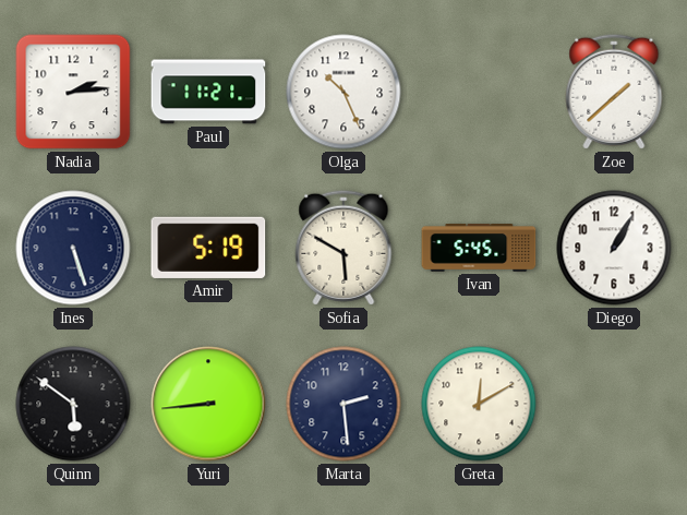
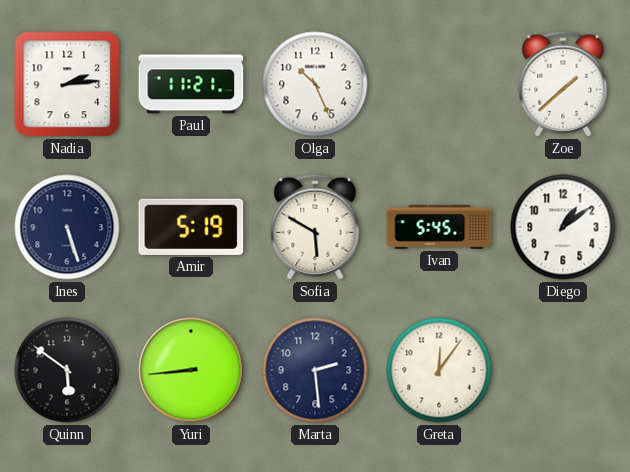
Diego: 1:05 -> 1:09
Greta: 12:10 -> 12:06
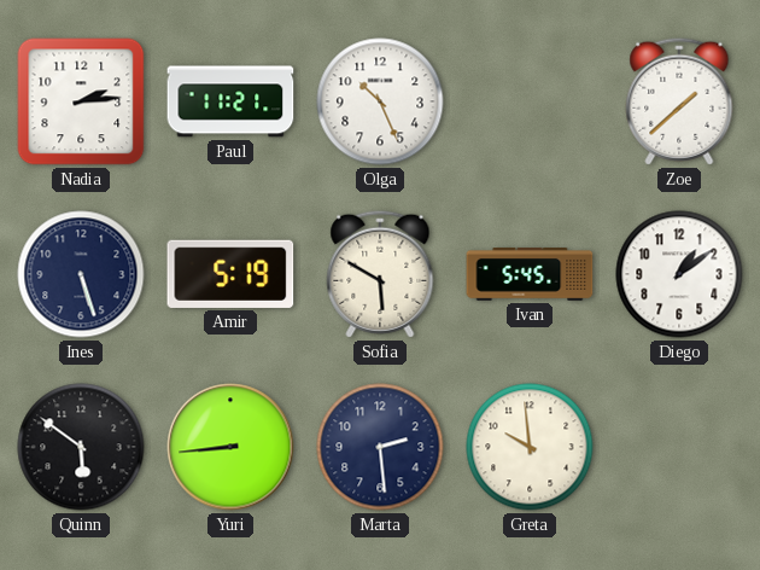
Greta: 12:06 -> 9:59
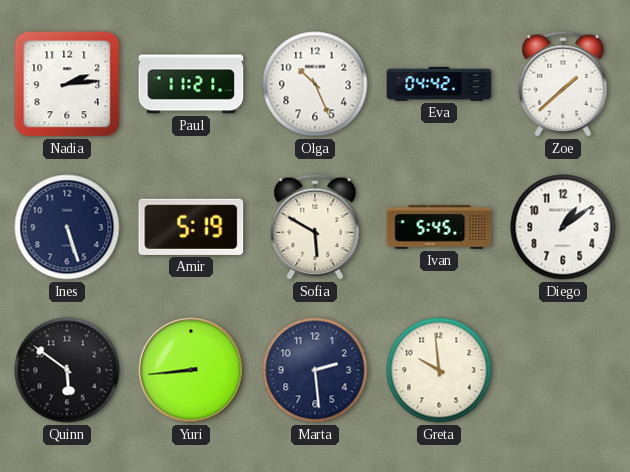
Eva: none -> 04:42
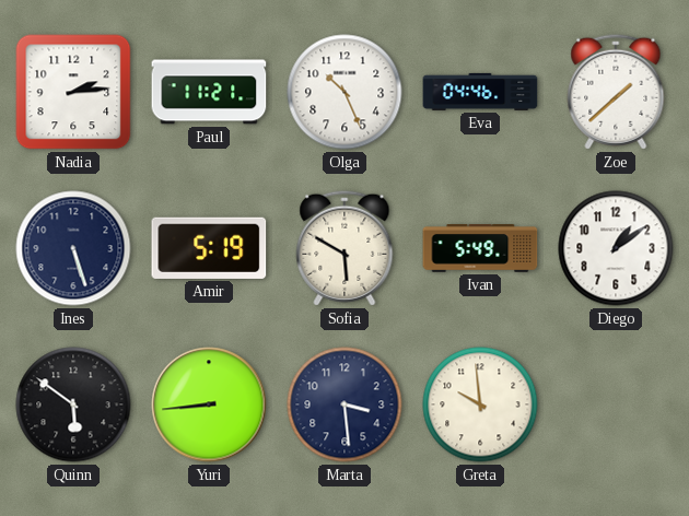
Eva: 04:42 -> 04:46
Ivan: 5:45 -> 5:49
Marta: 2:29 -> 3:29
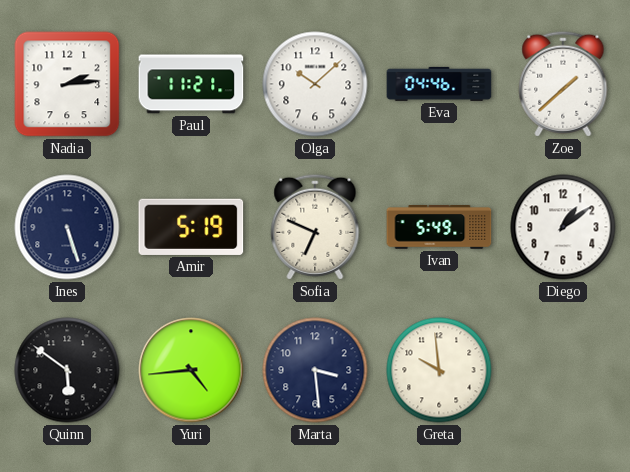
Olga: 10:26 -> 10:08
Sofia: 5:50 -> 6:49
Yuri: 8:44 -> 4:44
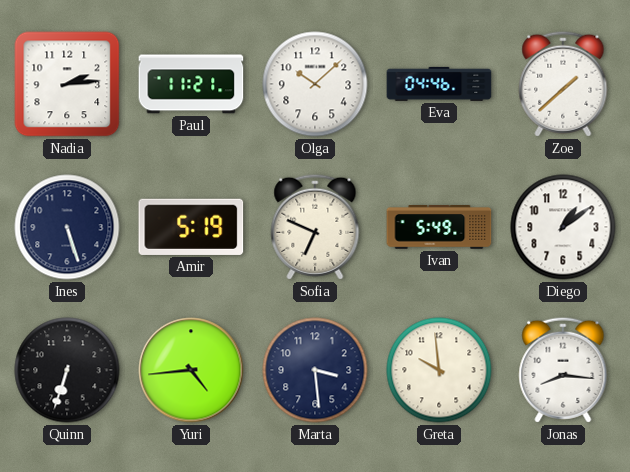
Quinn: 5:51 -> 6:33
Jonas: none -> 8:16
